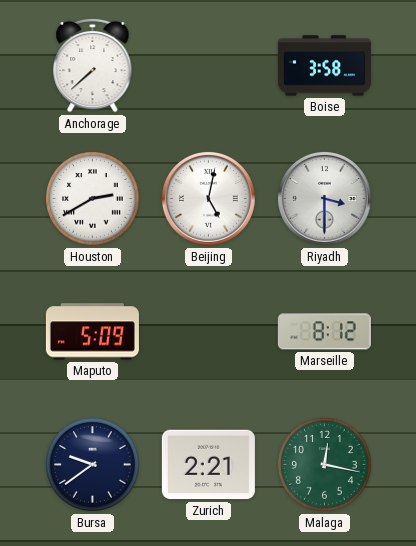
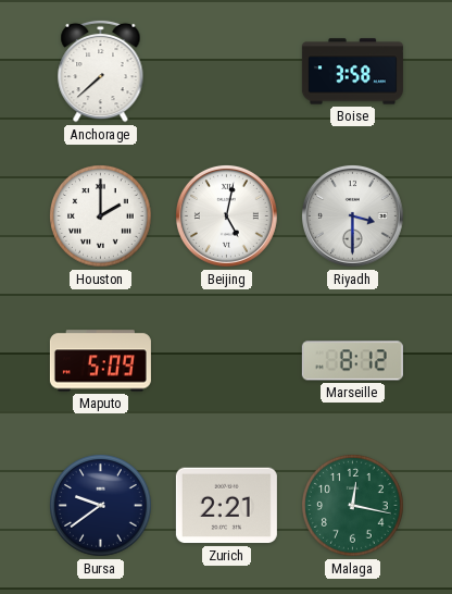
Houston: 2:40 -> 2:00
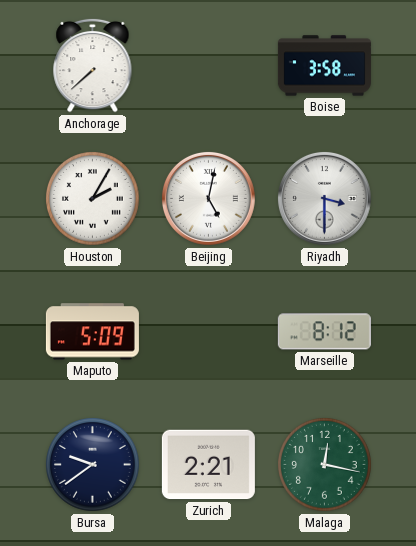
Houston: 2:00 -> 2:05
